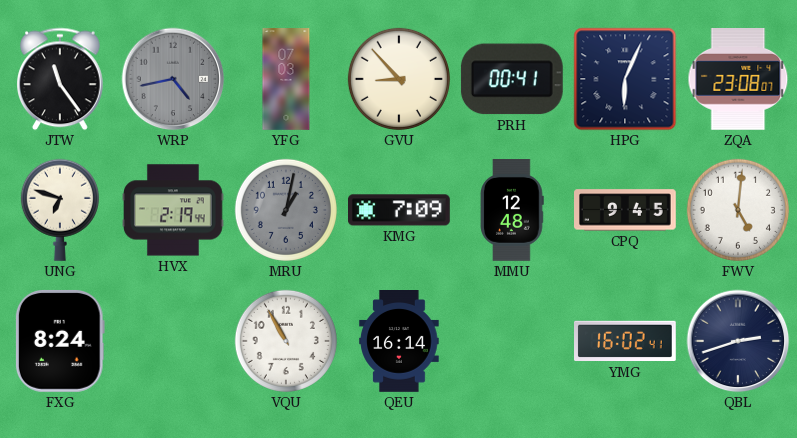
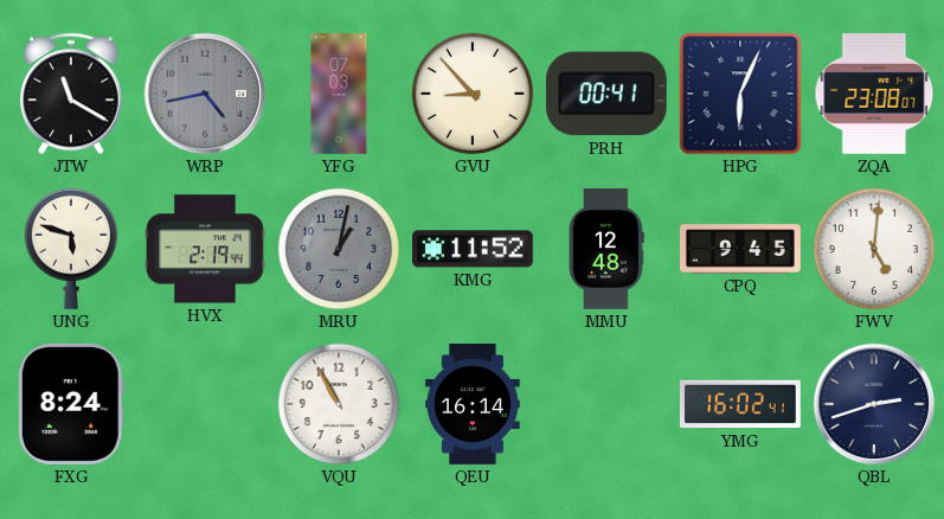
JTW: 11:24 -> 11:20
UNG: 6:48 -> 5:48
KMG: 7:09 -> 11:52
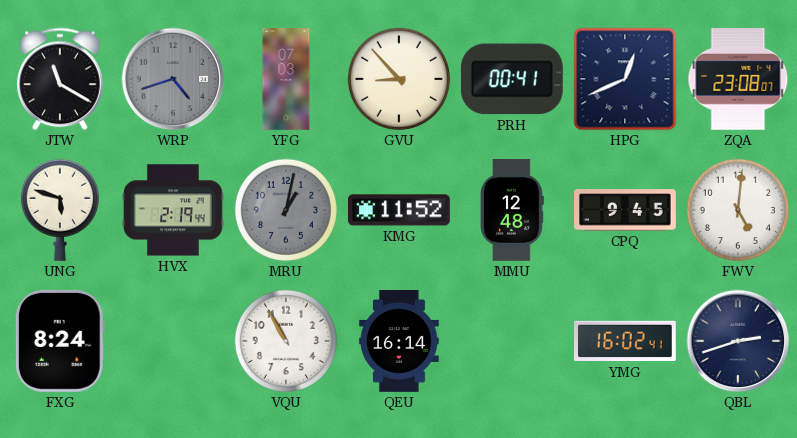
WRP: 4:43 -> 4:42
HPG: 6:04 -> 12:41
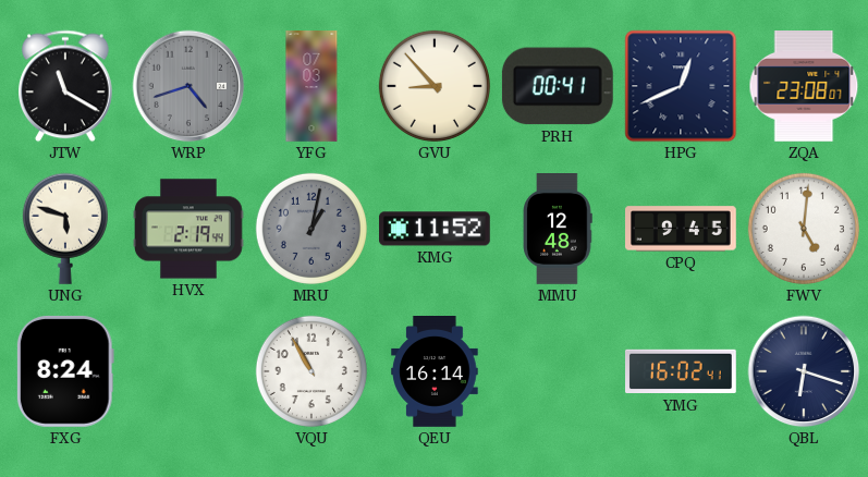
QBL: 2:42 -> 6:18
